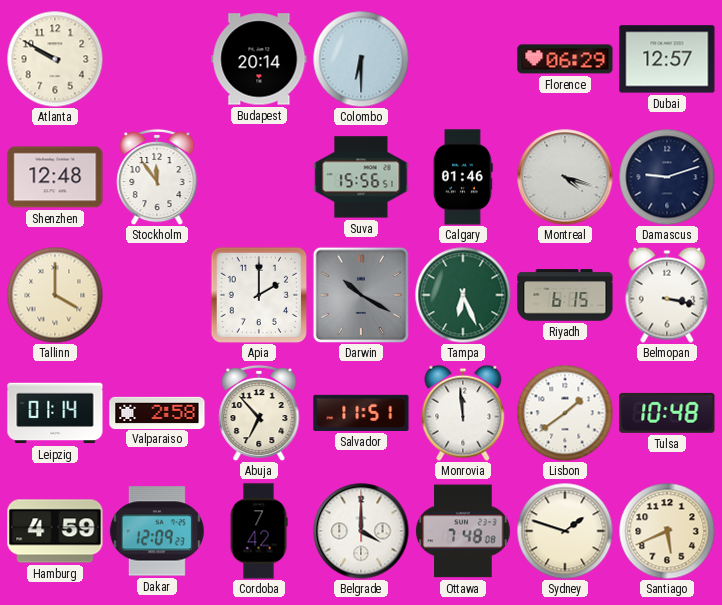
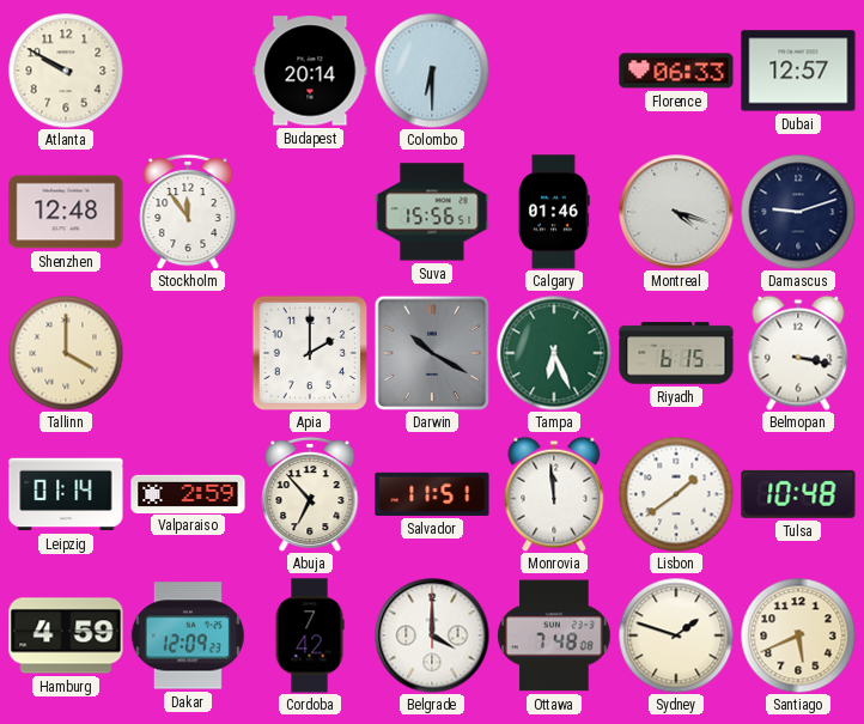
Florence: 06:29 -> 06:33
Valparaiso: 2:58 -> 2:59
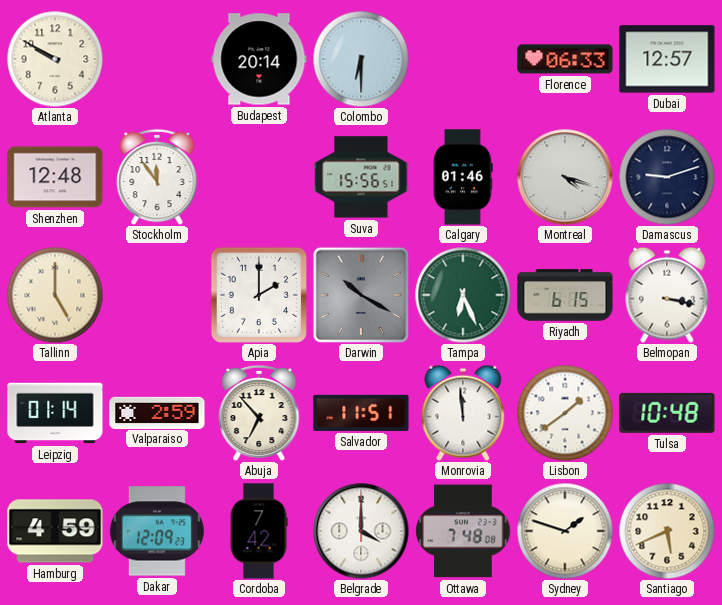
Tallinn: 4:00 -> 5:00
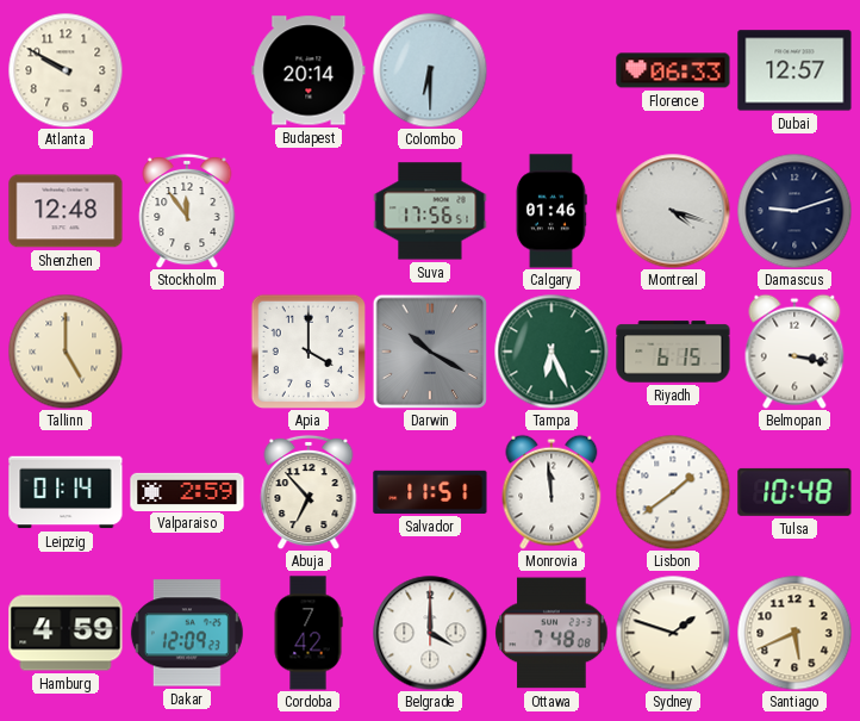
Suva: 15:56 -> 17:56
Apia: 2:00 -> 4:00
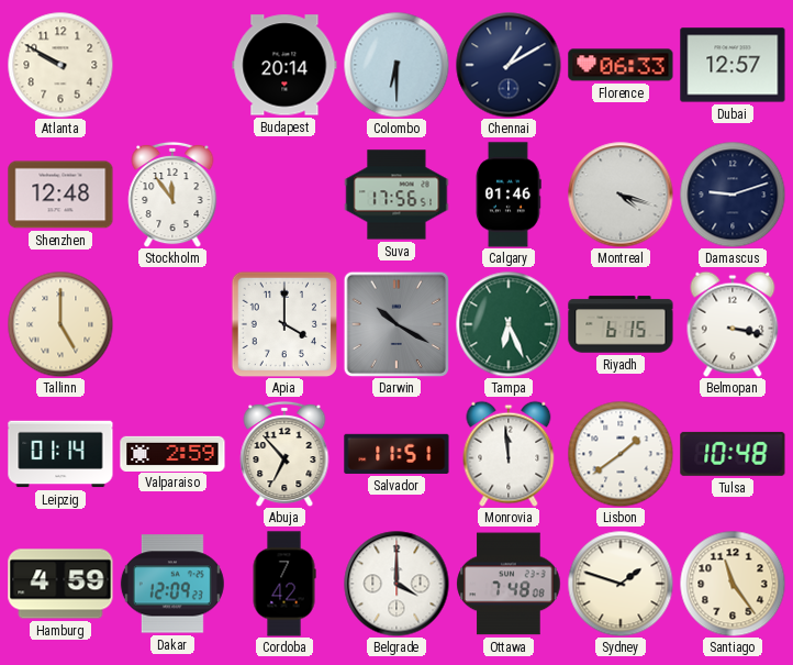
Chennai: none -> 1:10
Santiago: 5:41 -> 11:24
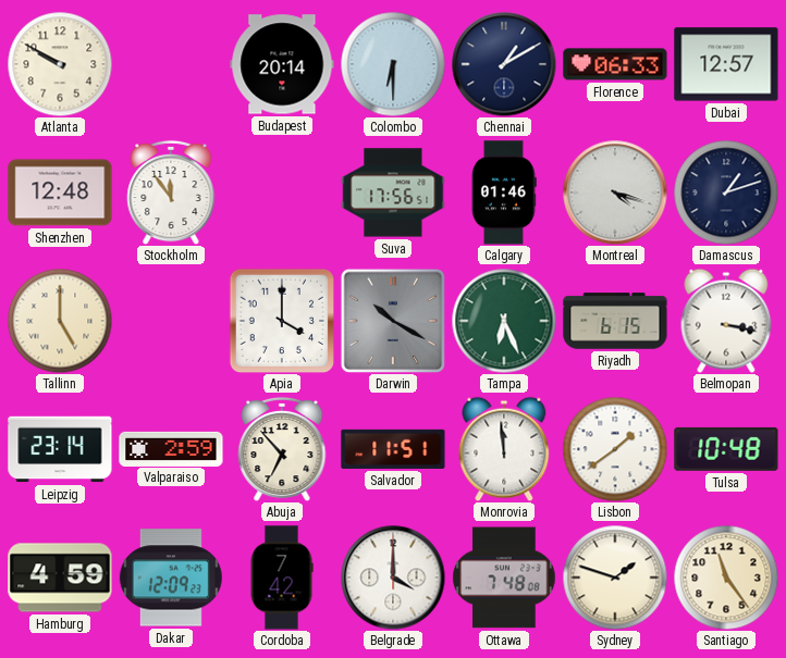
Damascus: 9:12 -> 1:12
Leipzig: 01:14 -> 23:14
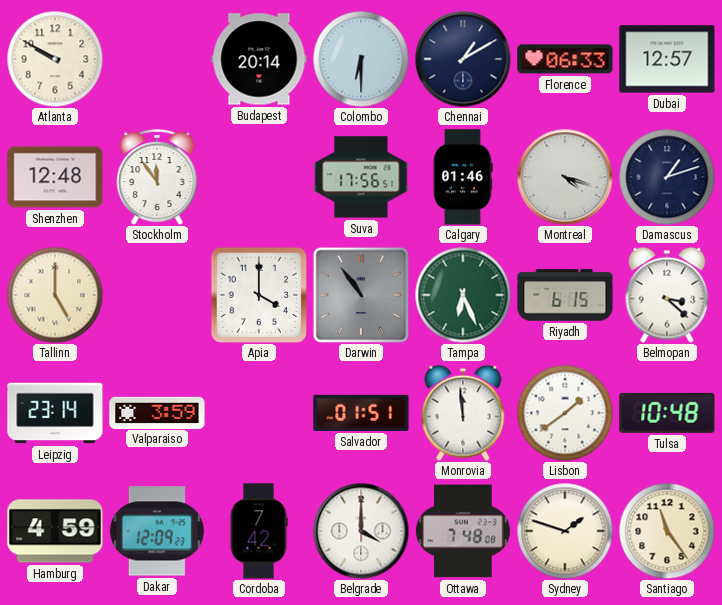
Darwin: 10:20 -> 10:54
Belmopan: 3:17 -> 3:22
Valparaiso: 2:59 -> 3:59
Abuja: 6:53 -> none
Salvador: 11:51 -> 01:51
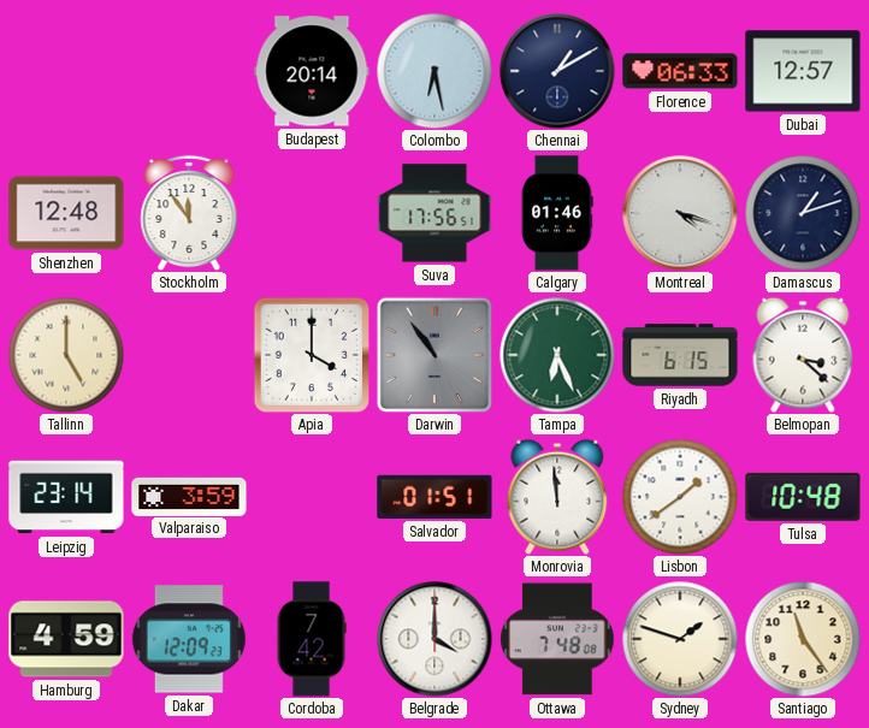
Atlanta: 9:50 -> none
Colombo: 6:30 -> 6:28
